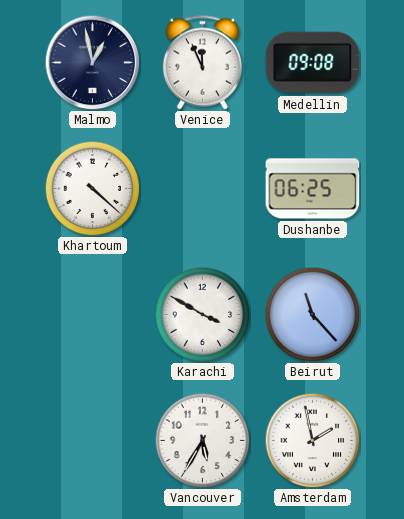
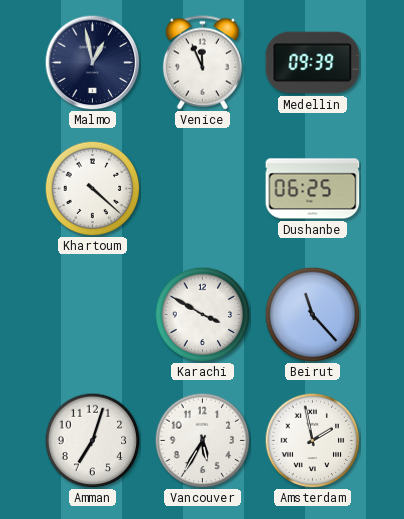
Medellin: 09:08 -> 09:39
Amman: none -> 7:03
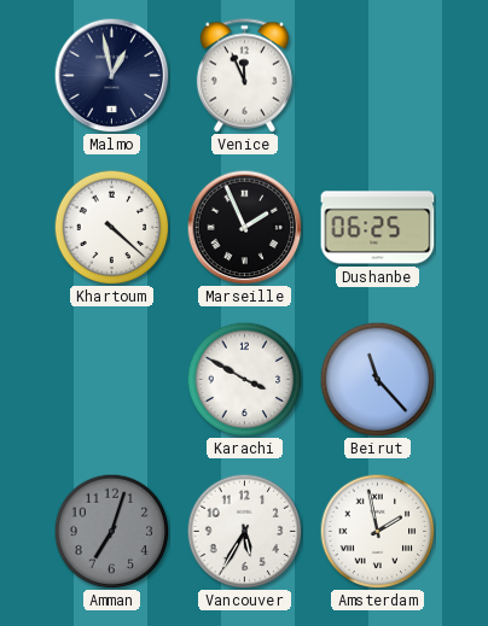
Medellin: 09:39 -> none
Marseille: none -> 1:56
Amman dial: white -> grey
